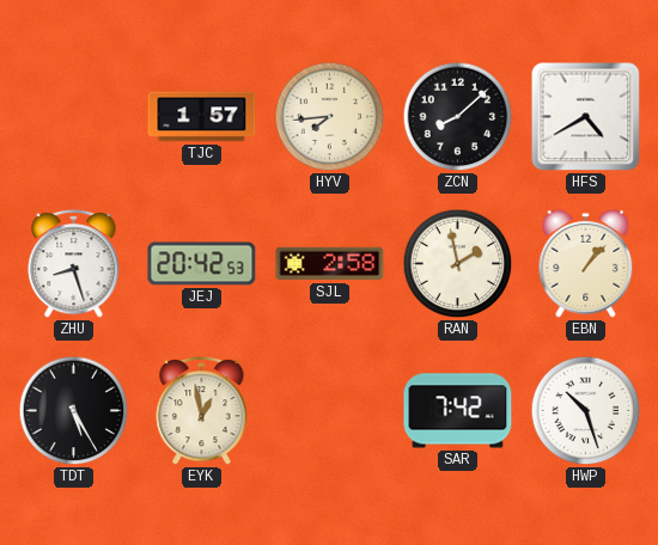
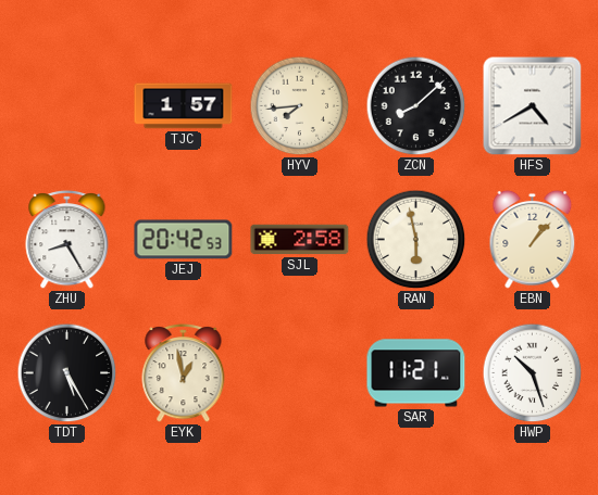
ZHU: 8:27 -> 8:25
RAN: 1:58 -> 5:58
SAR: 7:42 -> 11:21
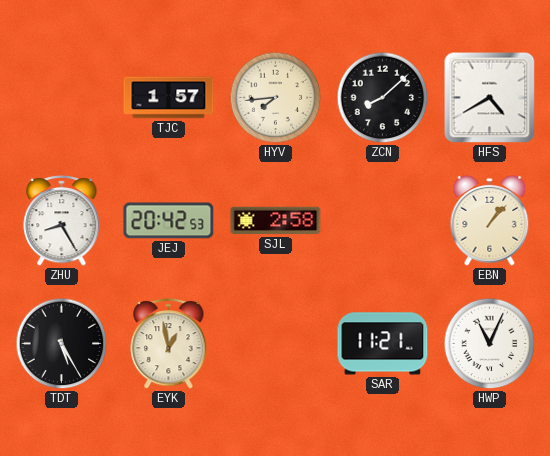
RAN: 5:58 -> none
HWP: 10:27 -> 11:04
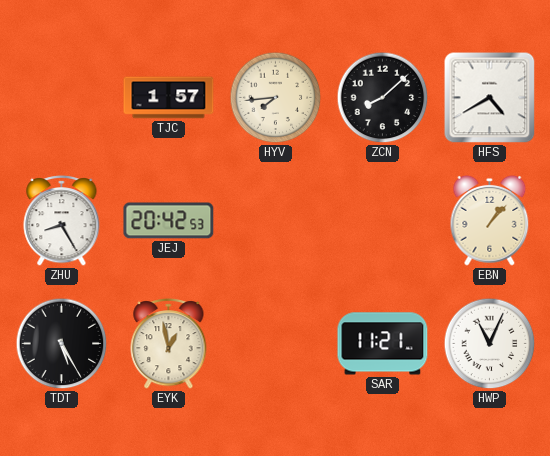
SJL: 2:58 -> none
